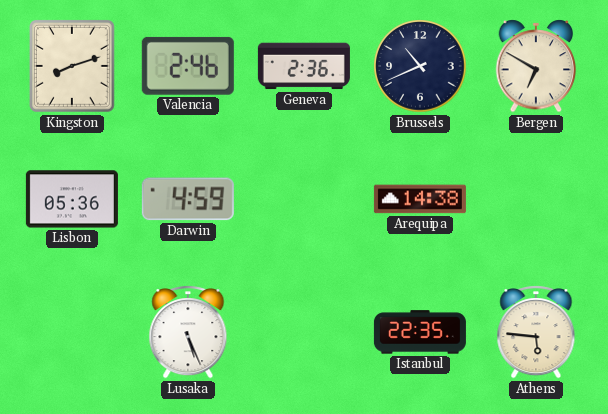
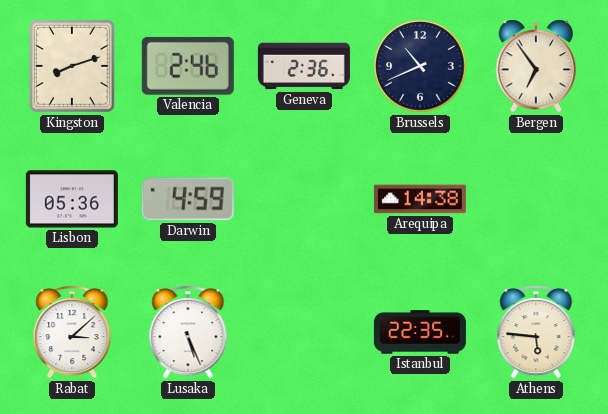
Bergen: 6:50 -> 6:54
Rabat: none -> 3:08
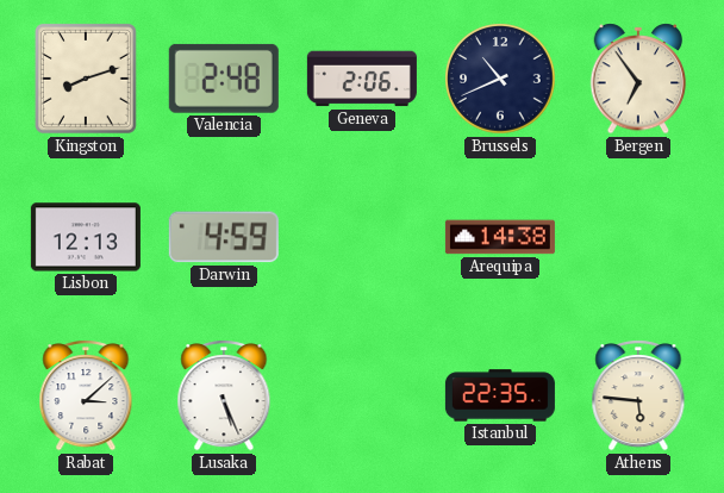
Valencia: 2:46 -> 2:48
Geneva: 2:36 -> 2:06
Lisbon: 05:36 -> 12:13
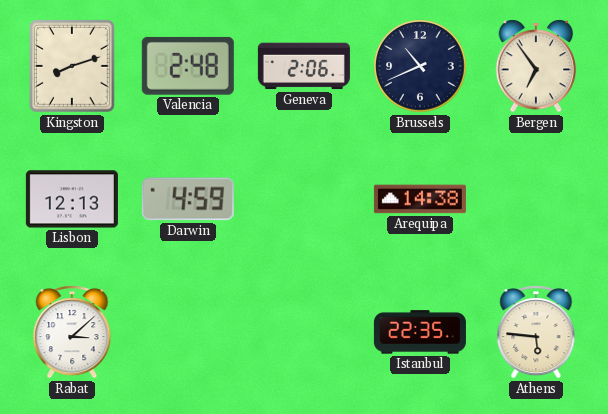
Lusaka: 5:26 -> none
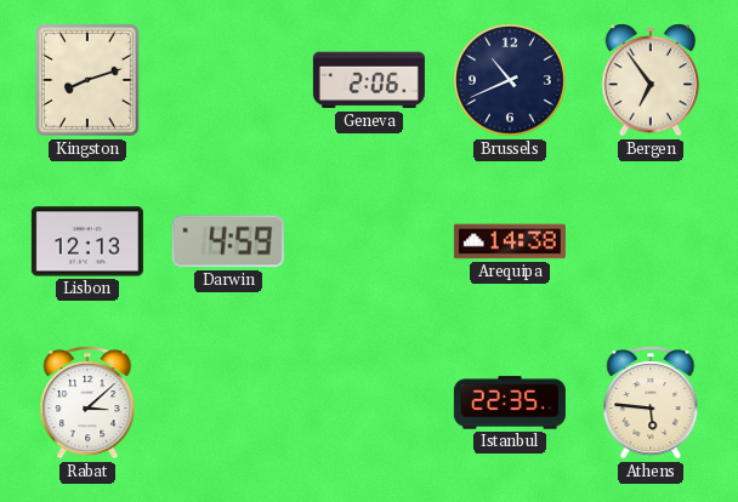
Valencia: 2:48 -> none
